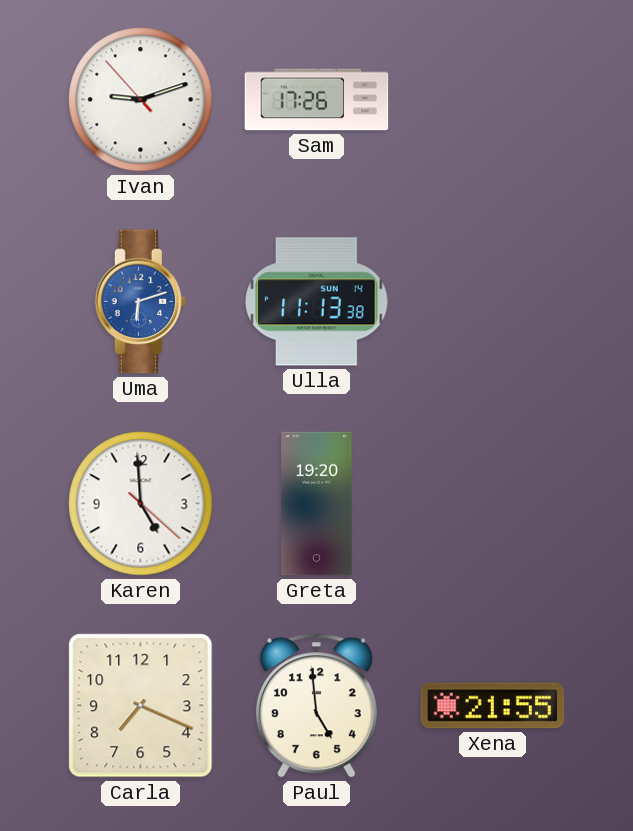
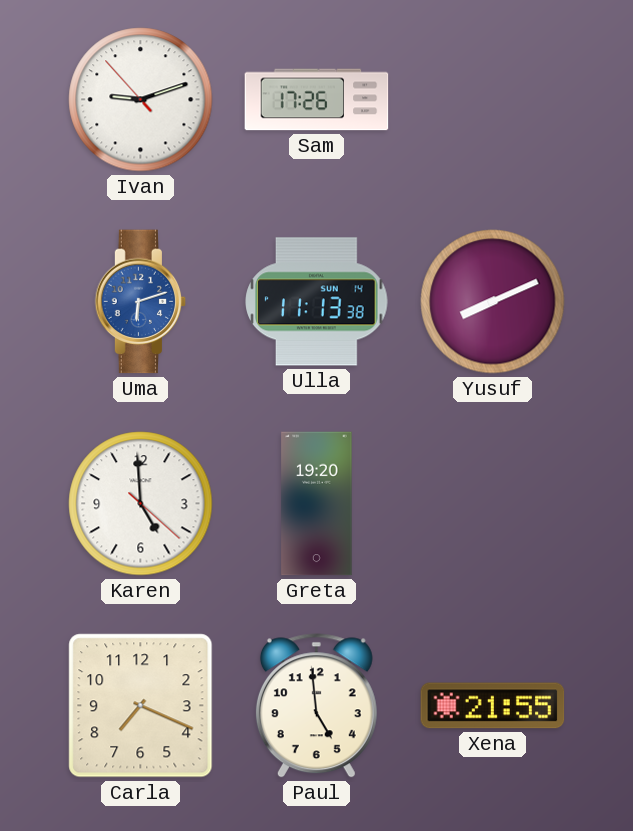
Yusuf: none -> 8:11
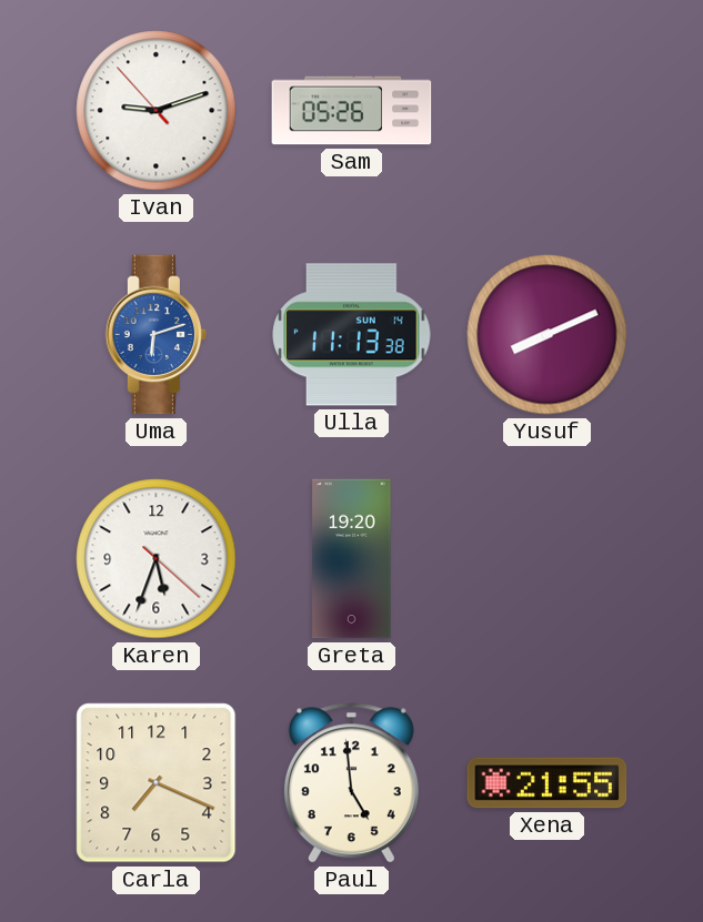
Sam: 17:26 -> 05:26
Karen: 4:59 -> 5:33
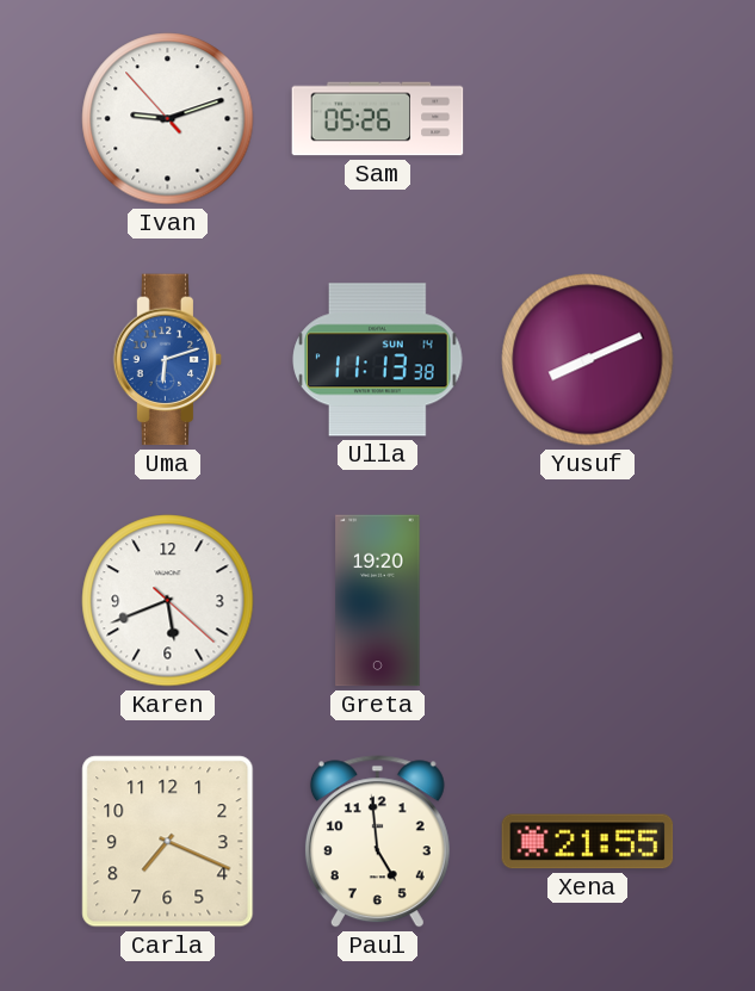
Karen: 5:33 -> 5:41
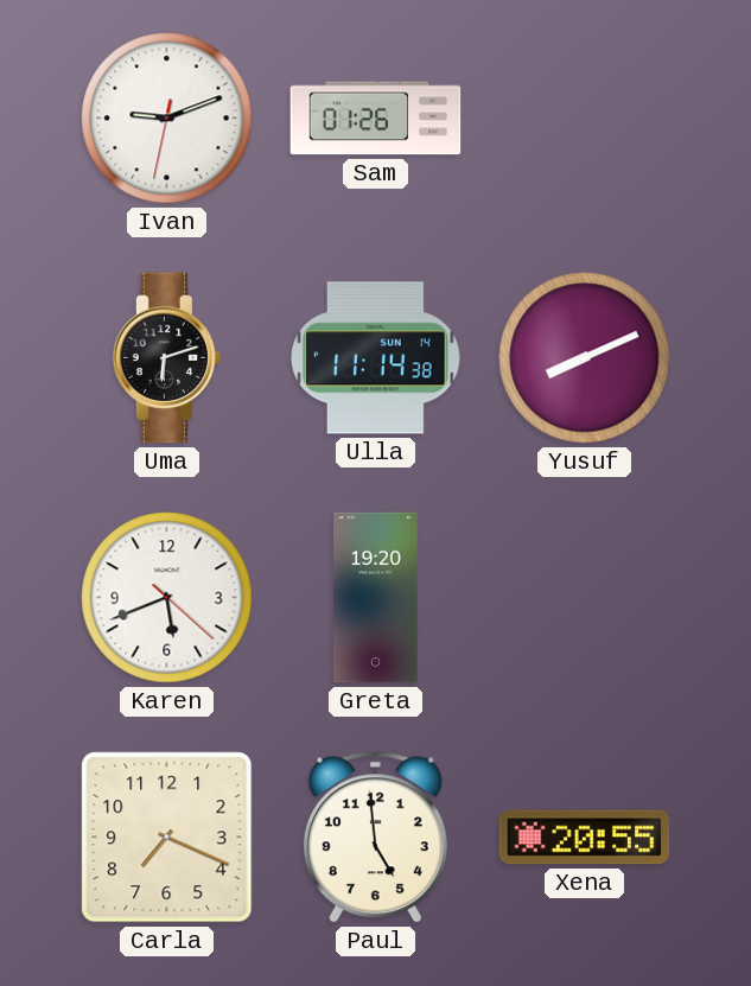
Ivan: 9:11:53 -> 9:11:32
Sam: 05:26 -> 01:26
Uma dial: blue -> black
Ulla: 11:13 -> 11:14
Xena: 21:55 -> 20:55
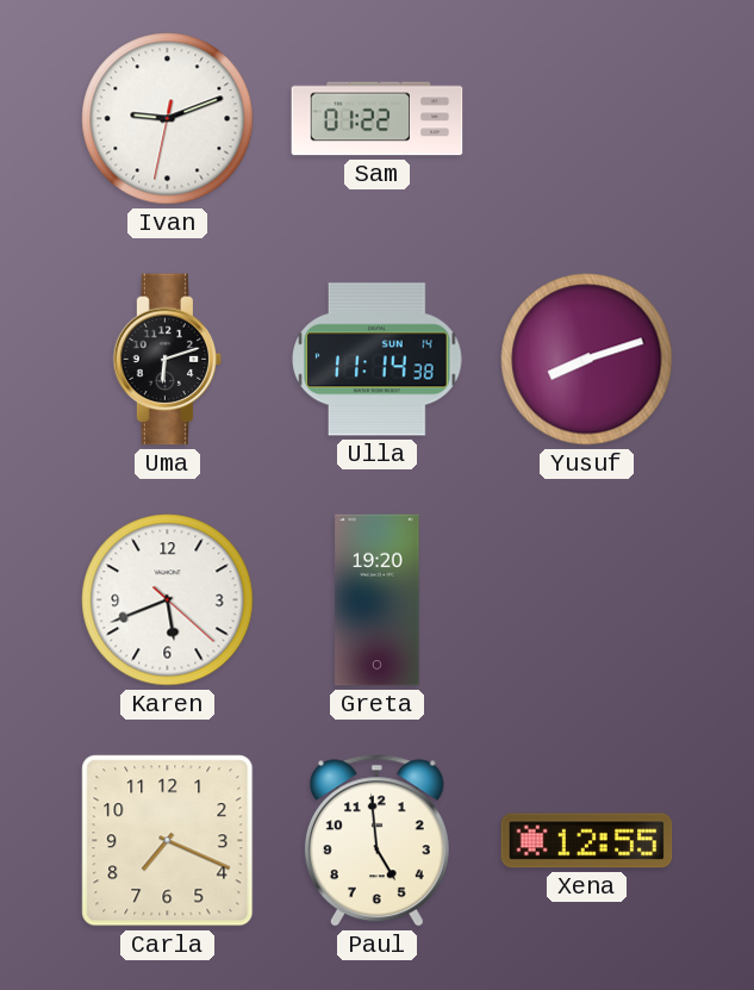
Sam: 01:26 -> 01:22
Yusuf: 8:11 -> 8:12
Xena: 20:55 -> 12:55
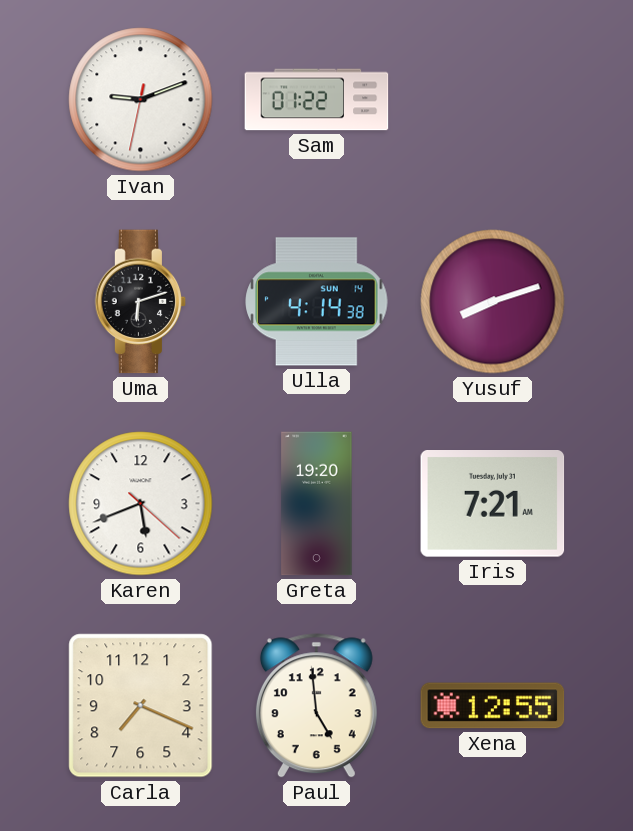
Ulla: 11:14 -> 4:14
Iris: none -> 7:21
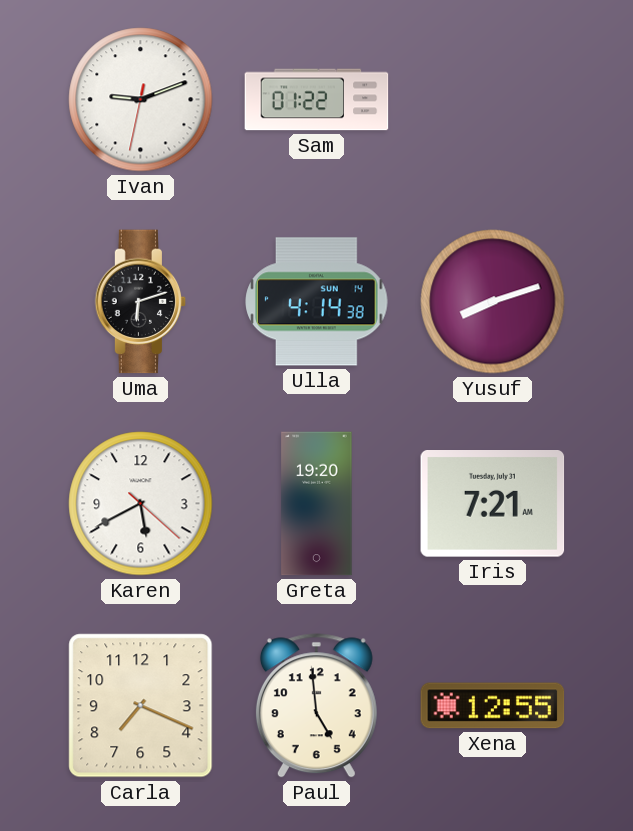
Karen: 5:41 -> 5:40
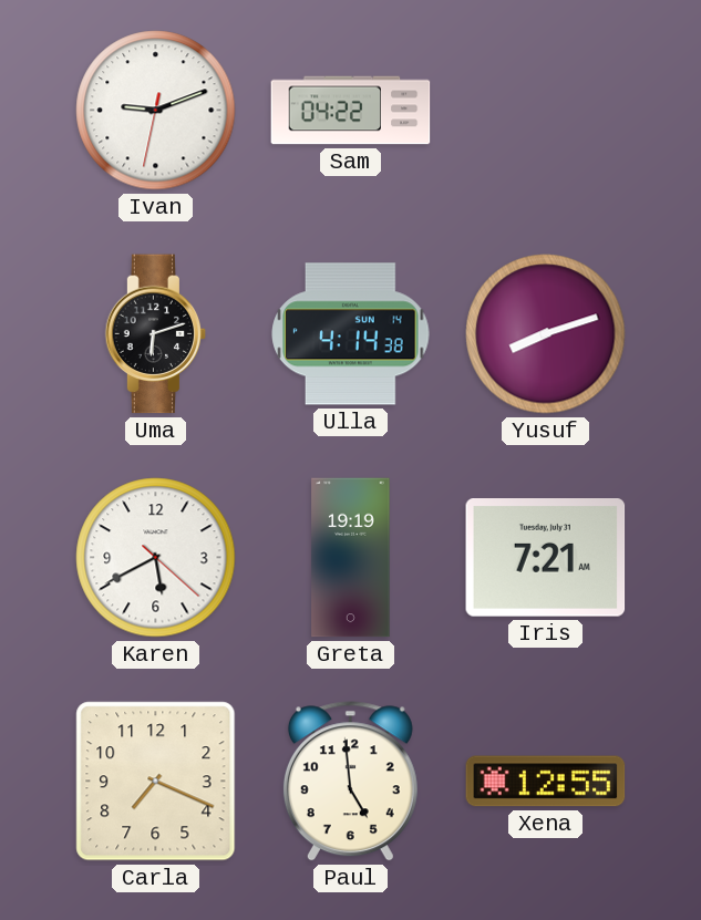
Sam: 01:22 -> 04:22
Greta: 19:20 -> 19:19
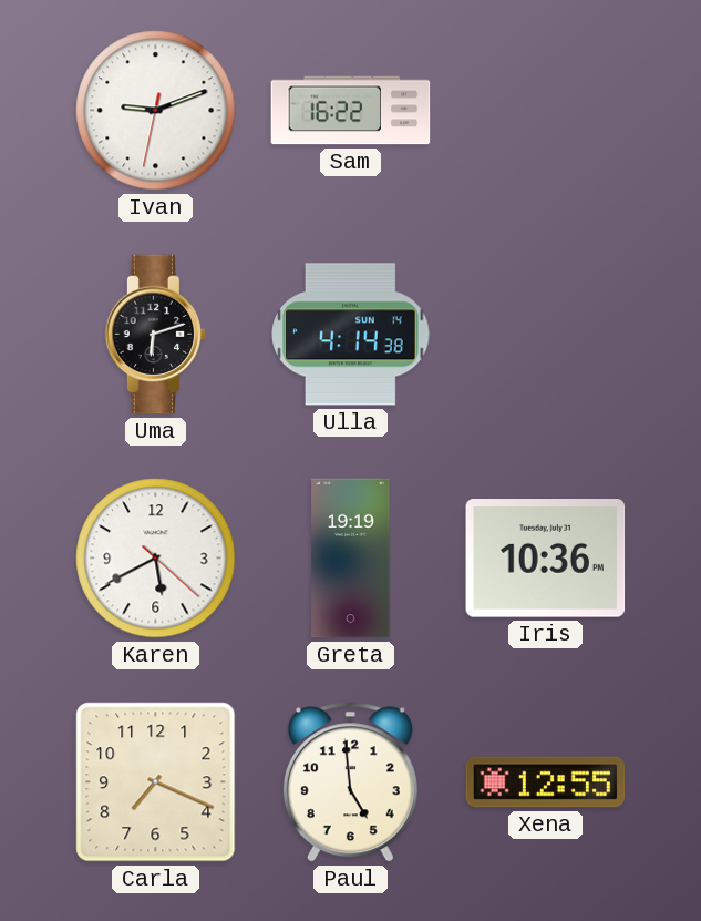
Sam: 04:22 -> 16:22
Yusuf: 8:12 -> none
Iris: 7:21 -> 10:36
